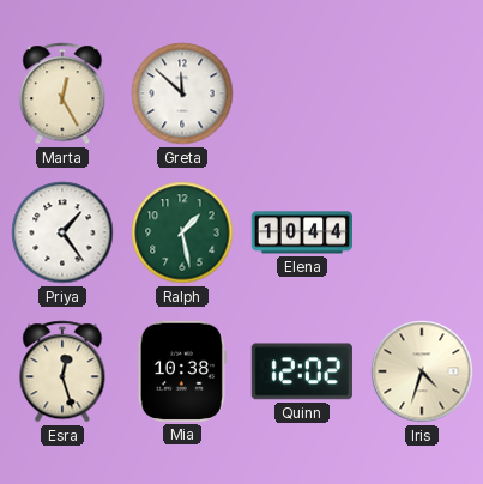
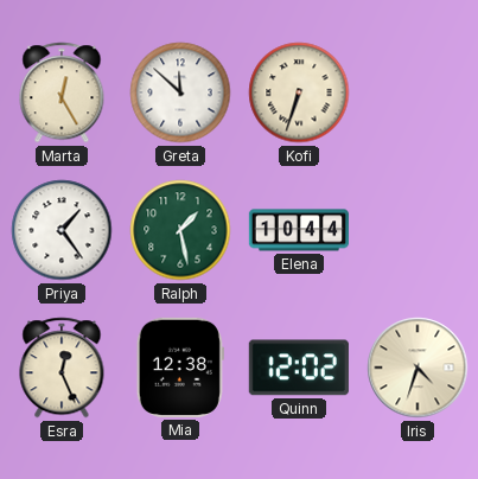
Kofi: none -> 6:33
Esra: 12:27 -> 12:26
Mia: 10:38 -> 12:38
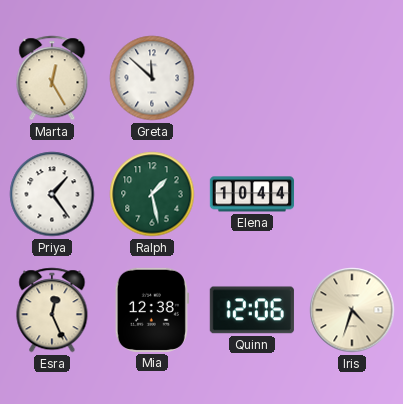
Kofi: 6:33 -> none
Quinn: 12:02 -> 12:06
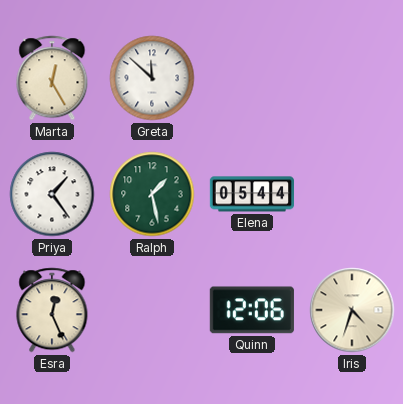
Elena: 10:44 -> 05:44
Mia: 12:38 -> none
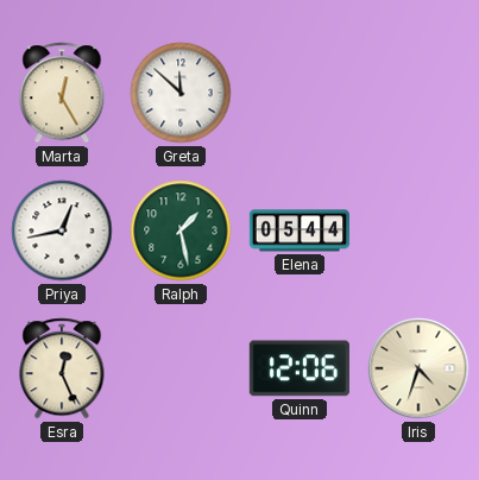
Priya: 1:24 -> 12:43
